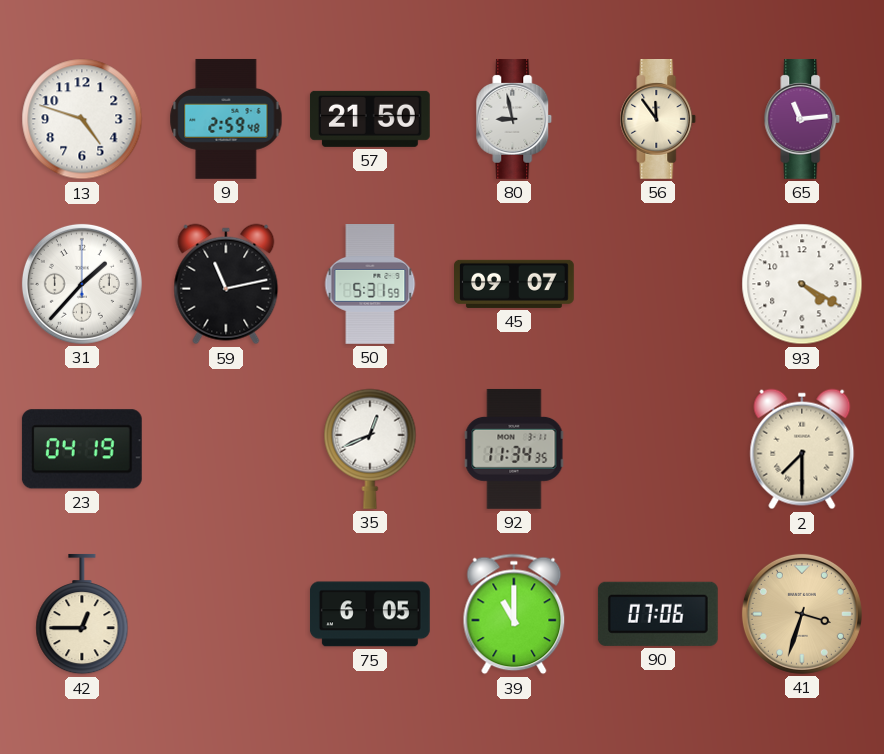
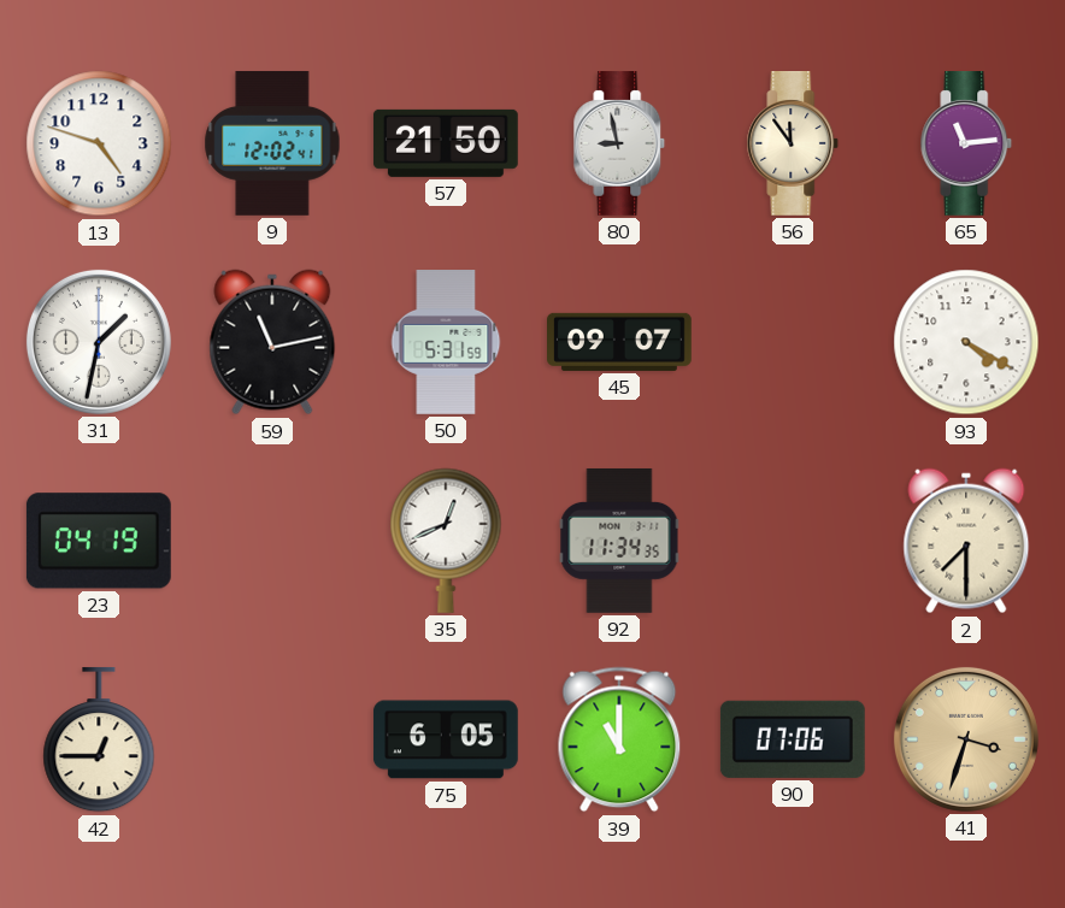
9: 2:59 -> 12:02
31: 1:37 -> 1:32
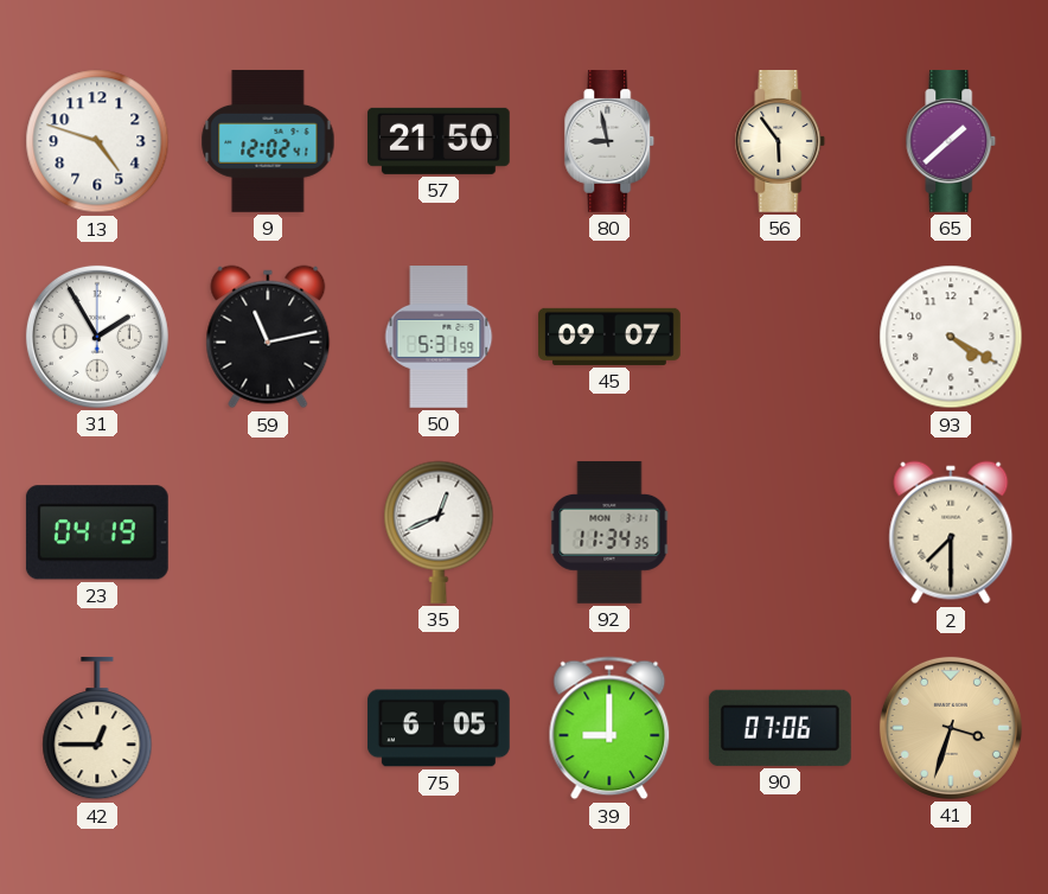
56: 11:54 -> 5:54
65: 11:14 -> 1:38
31: 1:32 -> 1:55
39: 11:00 -> 9:00
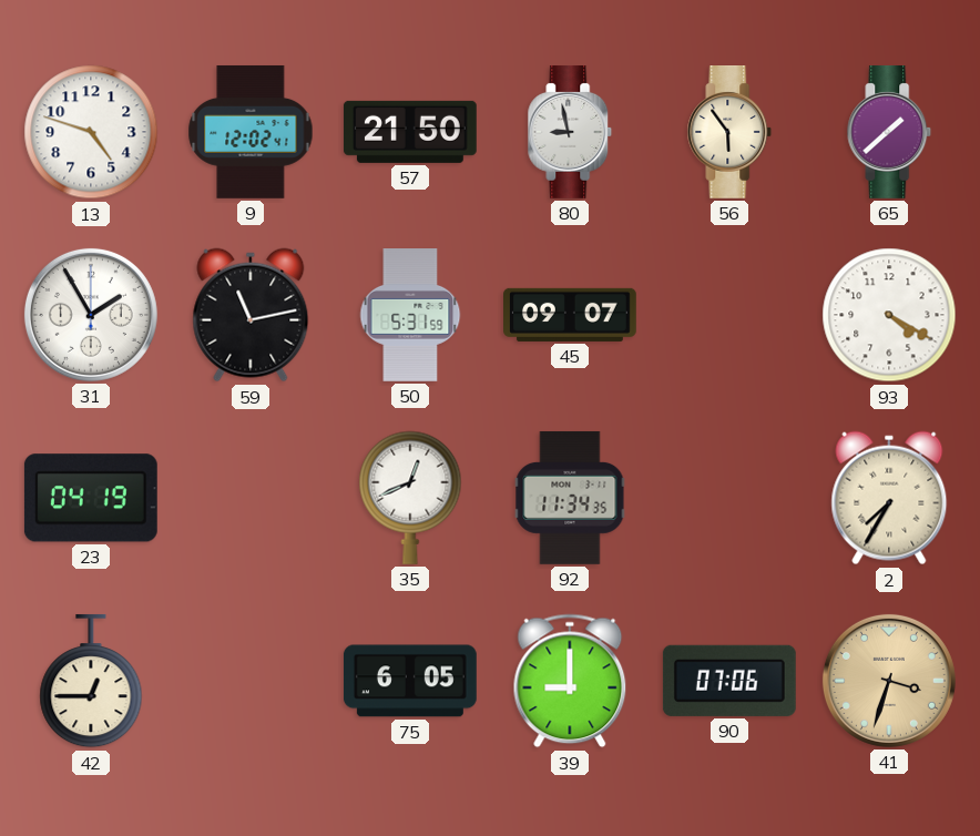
2: 7:30 -> 7:35
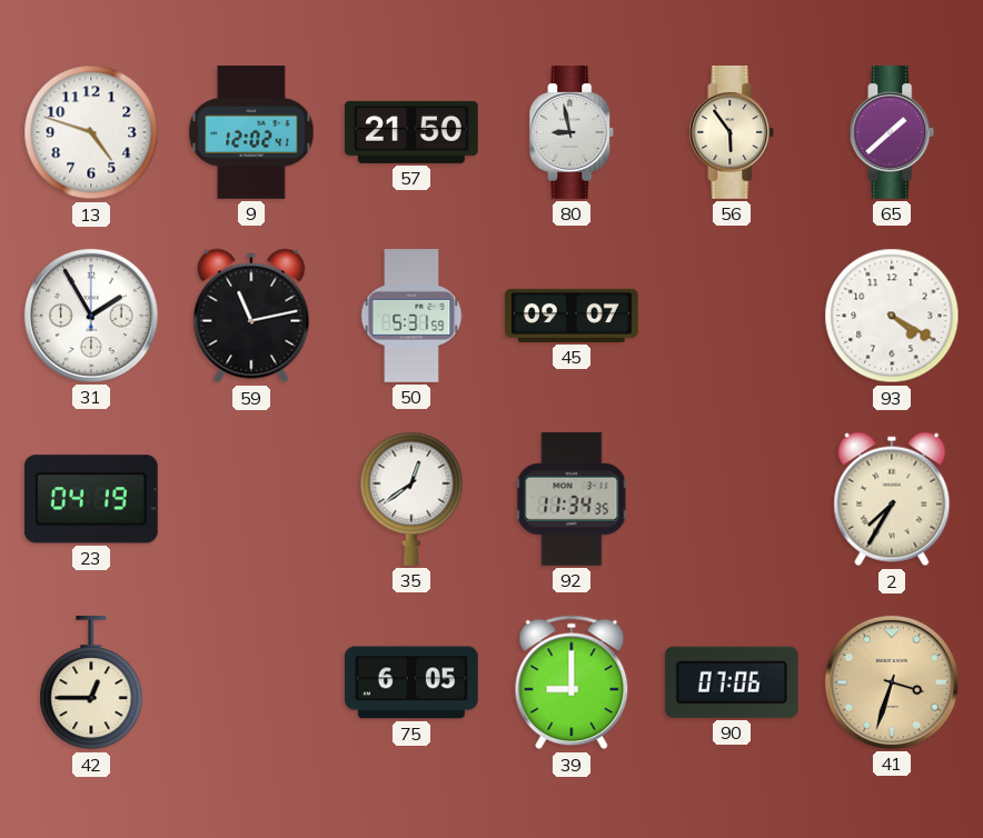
35: 12:41 -> 12:39
